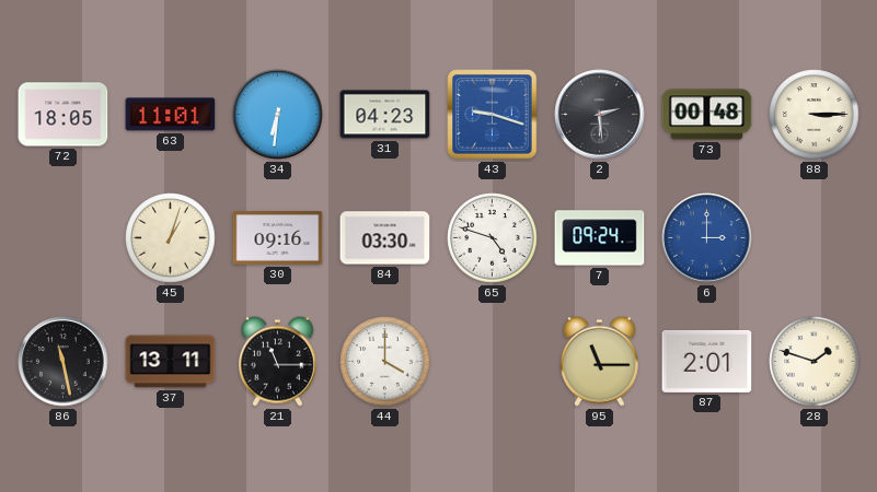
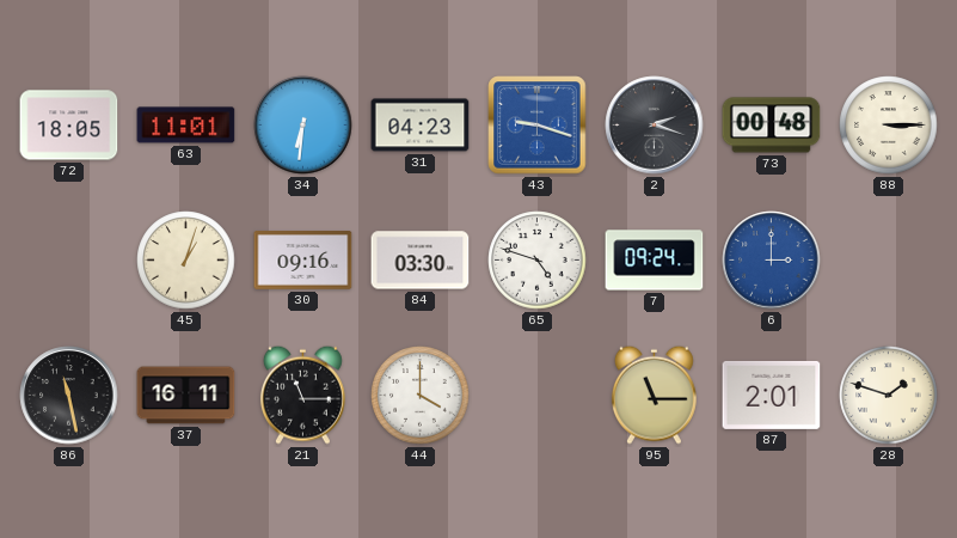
2: 2:29 -> 2:18
37: 13:11 -> 16:11
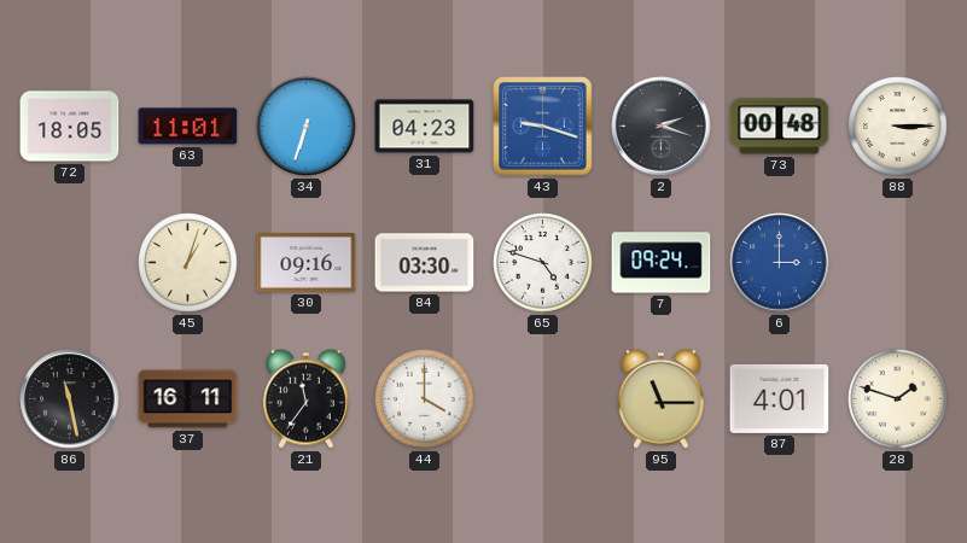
34: 6:31 -> 6:33
21: 11:15 -> 11:36
87: 2:01 -> 4:01
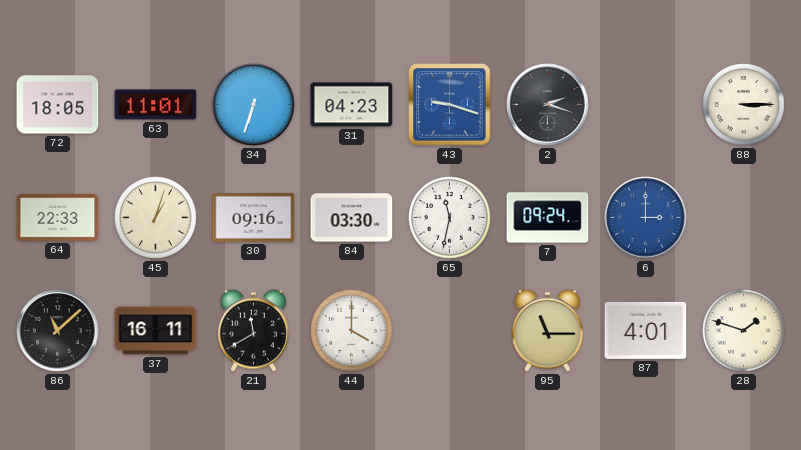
73: 00:48 -> none
64: none -> 22:33
65: 4:48 -> 11:32
86: 11:28 -> 11:08
21: 11:36 -> 11:40
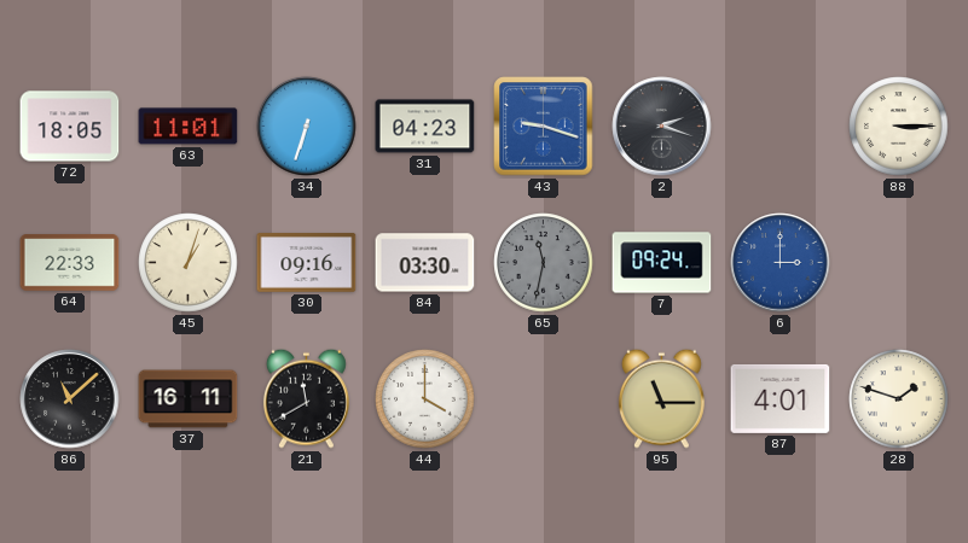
65 dial: white -> grey
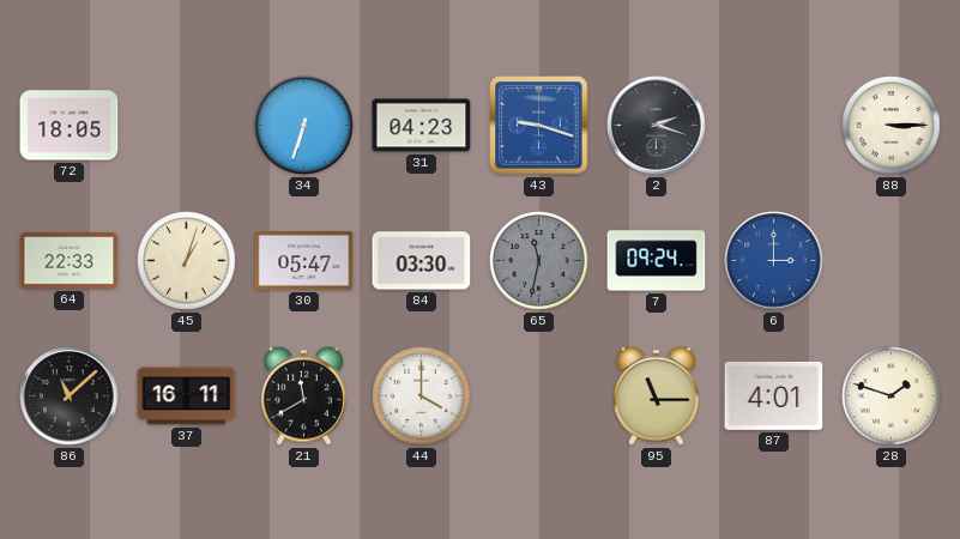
63: 11:01 -> none
30: 09:16 -> 05:47
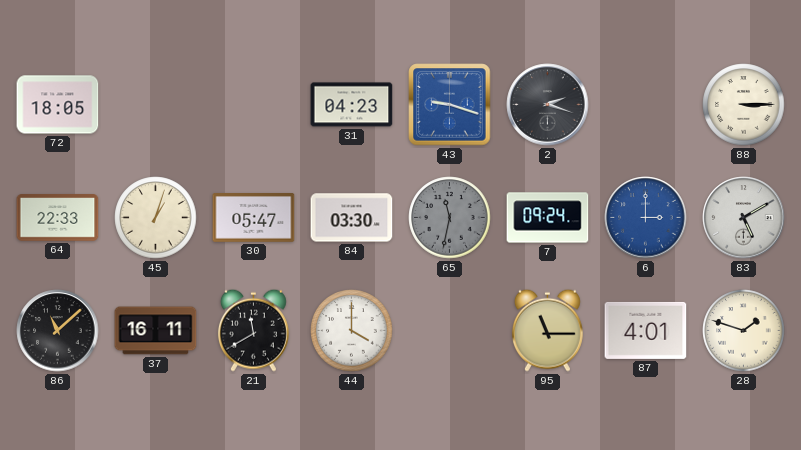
34: 6:33 -> none
83: none -> 5:10
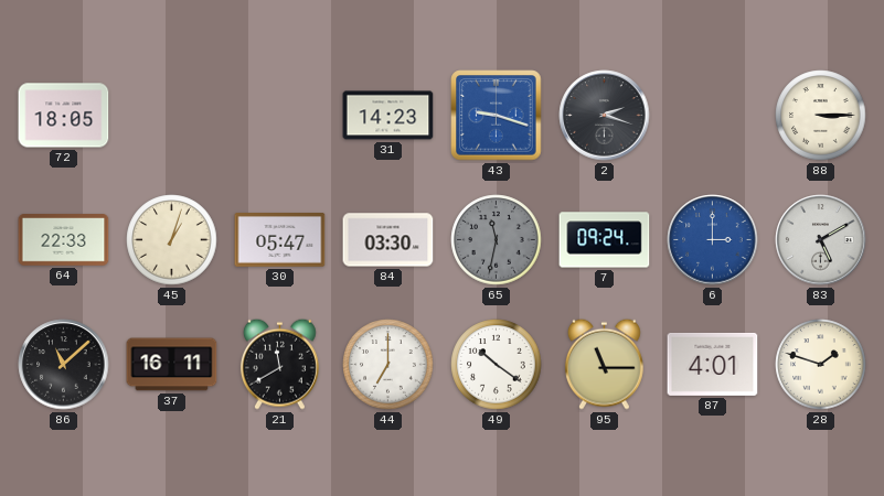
31: 04:23 -> 14:23
44: 4:00 -> 7:00
49: none -> 10:21
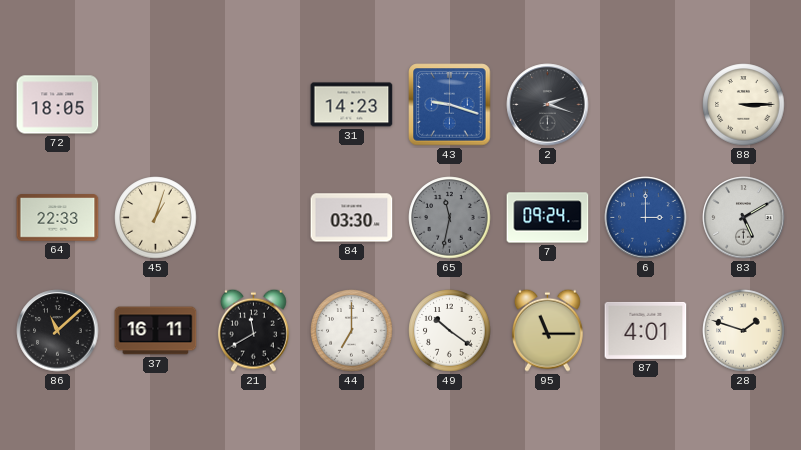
30: 05:47 -> none
